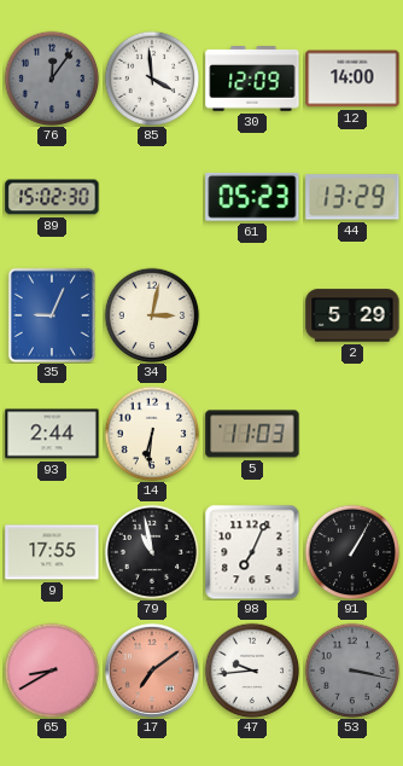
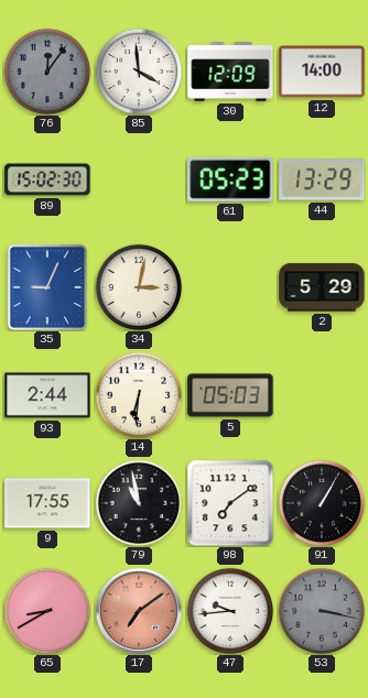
5: 11:03 -> 05:03
98: 7:04 -> 7:09
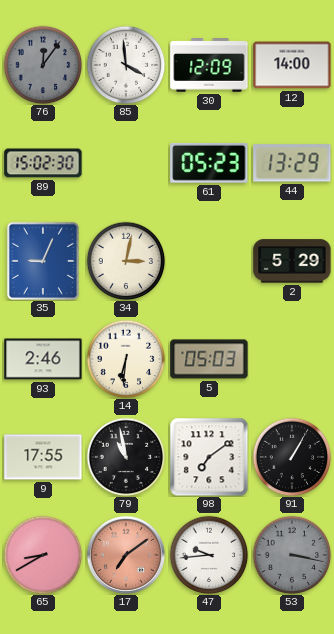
93: 2:44 -> 2:46
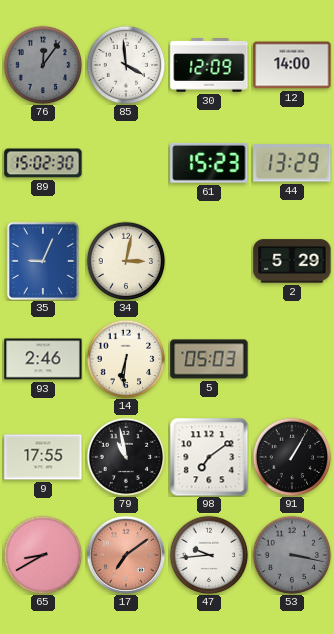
61: 05:23 -> 15:23
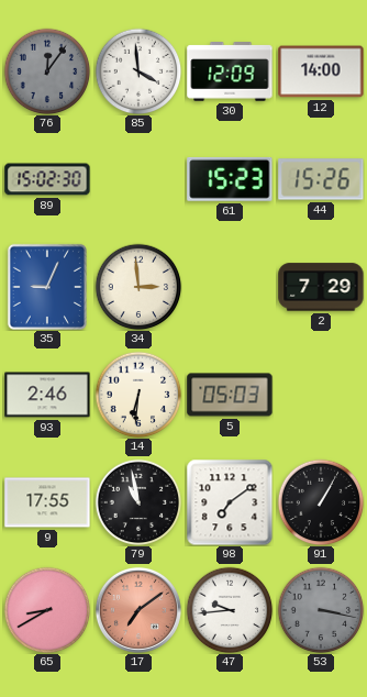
44: 13:29 -> 15:26
34: 3:02 -> 2:59
2: 5:29 -> 7:29
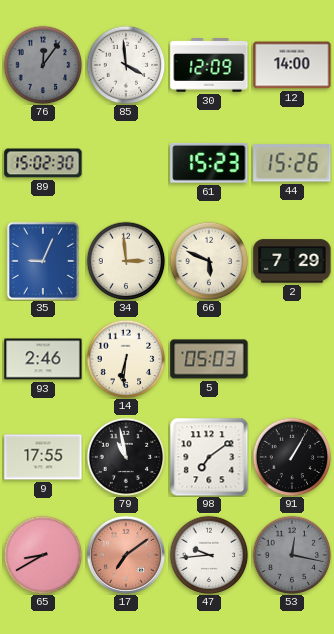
66: none -> 5:49
53: 3:17 -> 12:17
